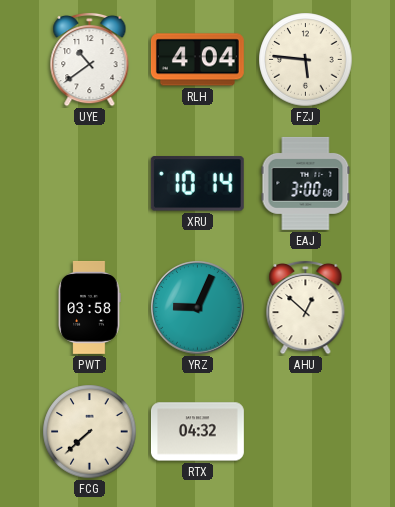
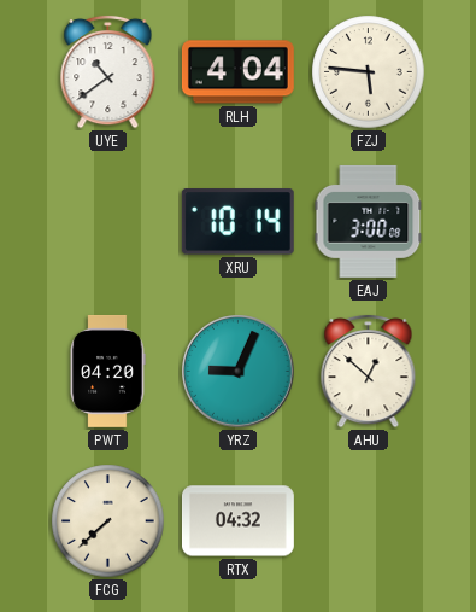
PWT: 03:58 -> 04:20
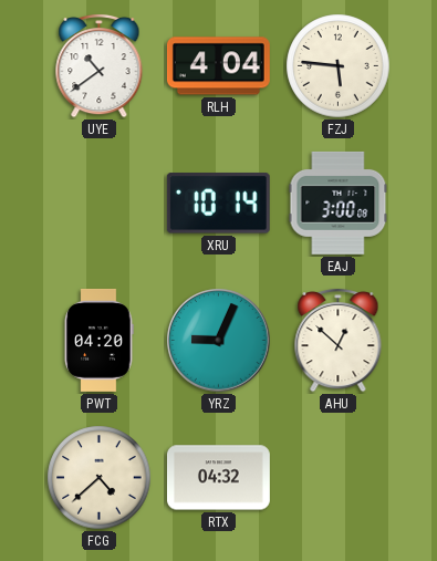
FCG: 7:38 -> 4:38
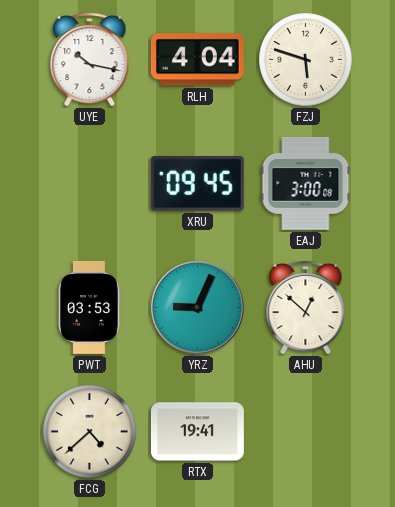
UYE: 10:39 -> 10:17
FZJ: 5:46 -> 5:48
XRU: 10:14 -> 09:45
PWT: 04:20 -> 03:53
RTX: 04:32 -> 19:41
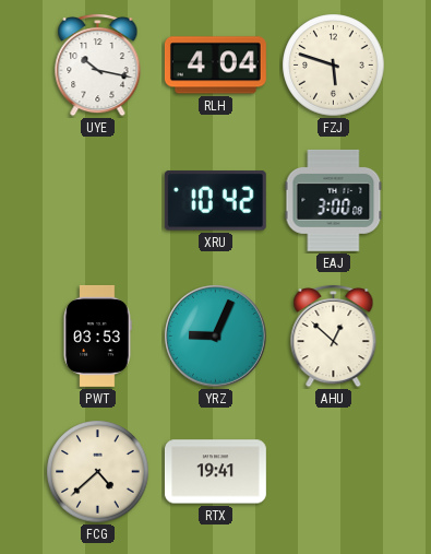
XRU: 09:45 -> 10:42
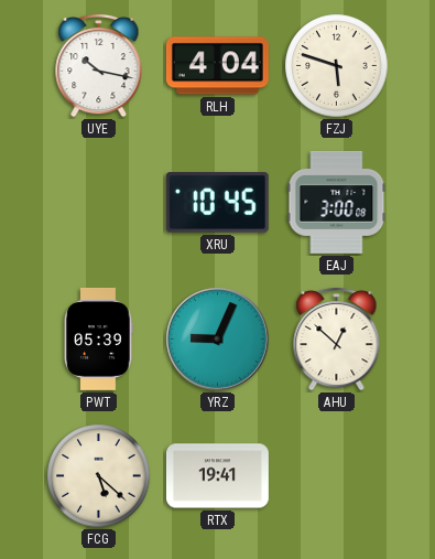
XRU: 10:42 -> 10:45
PWT: 03:53 -> 05:39
FCG: 4:38 -> 5:22
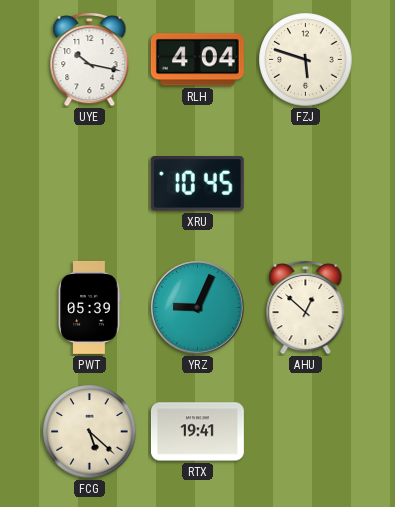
EAJ: 3:00 -> none
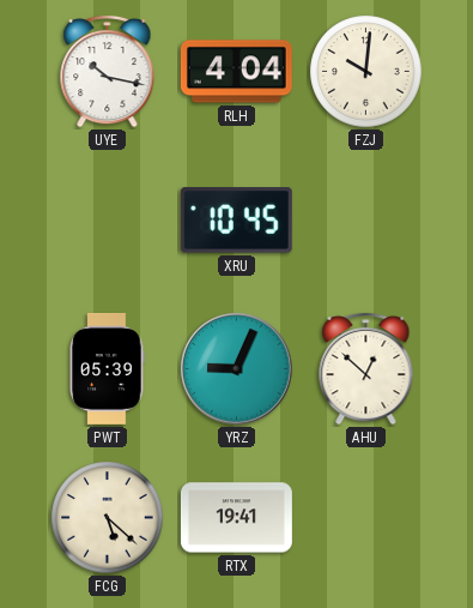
FZJ: 5:48 -> 10:01
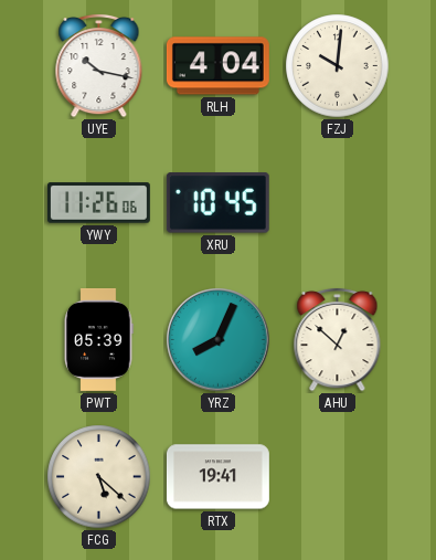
YWY: none -> 11:26
YRZ: 9:04 -> 8:04
